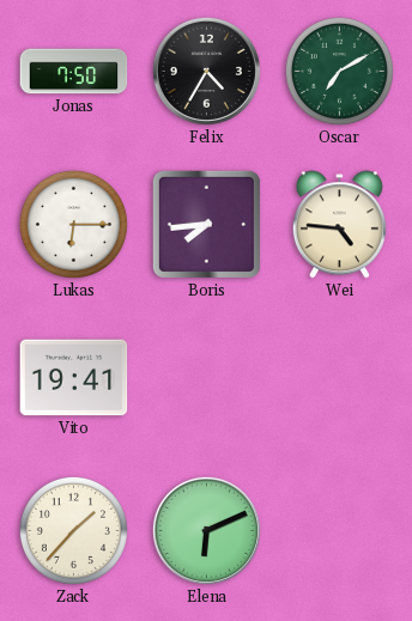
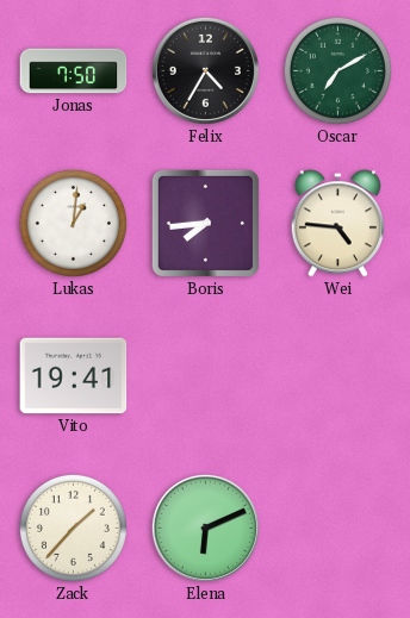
Lukas: 6:15 -> 1:01
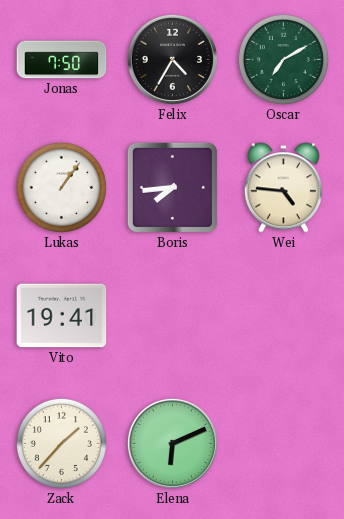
Lukas: 1:01 -> 1:06
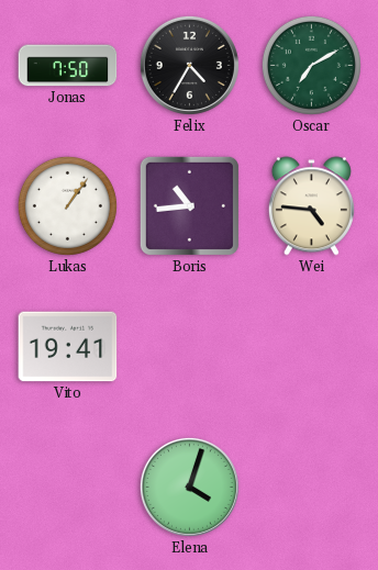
Boris: 7:44 -> 10:44
Zack: 1:37 -> none
Elena: 6:11 -> 4:03
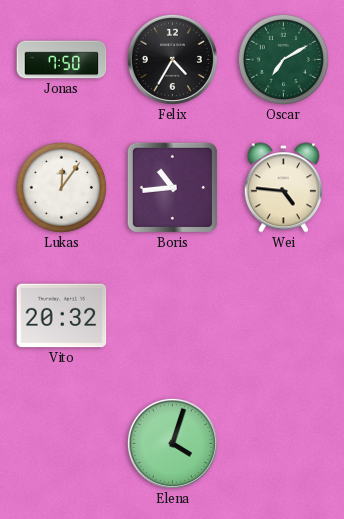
Lukas: 1:06 -> 12:06
Vito: 19:41 -> 20:32
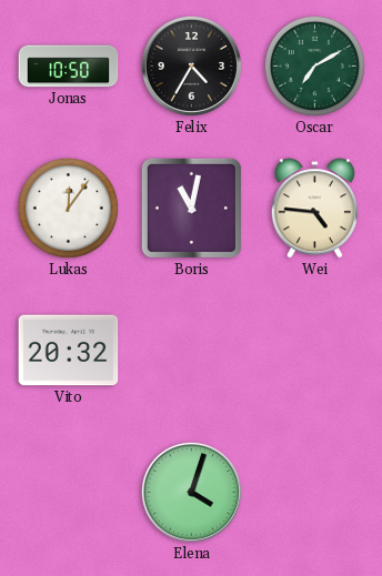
Jonas: 7:50 -> 10:50
Boris: 10:44 -> 11:02
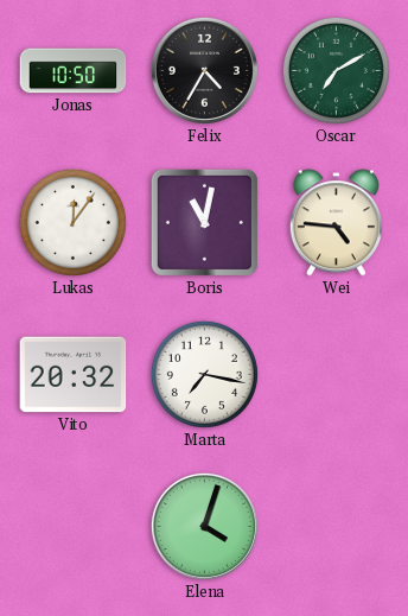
Marta: none -> 7:17
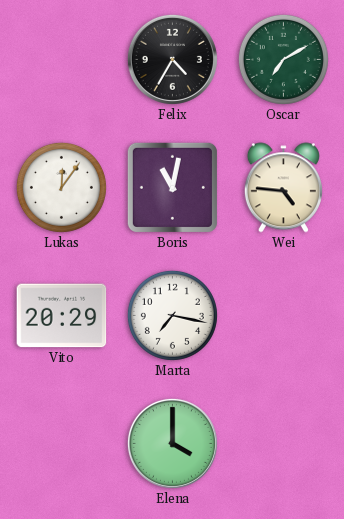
Jonas: 10:50 -> none
Vito: 20:32 -> 20:29
Elena: 4:03 -> 4:00
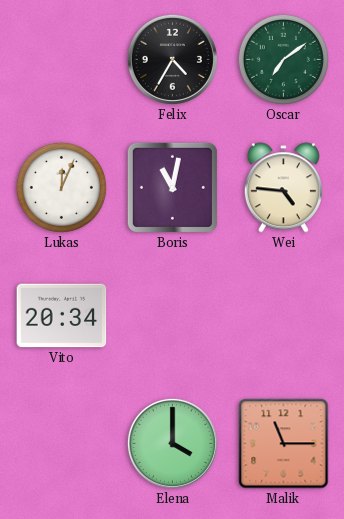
Oscar: 7:10 -> 7:09
Lukas: 12:06 -> 12:04
Vito: 20:29 -> 20:34
Marta: 7:17 -> none
Malik: none -> 11:15
